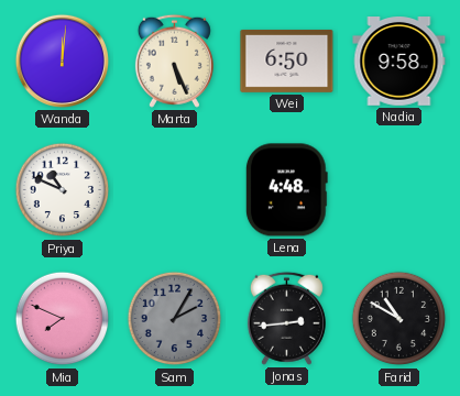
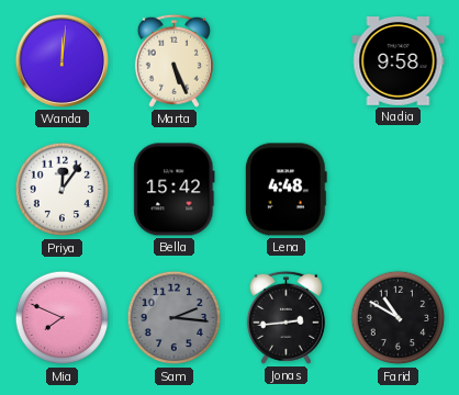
Wei: 6:50 -> none
Priya: 10:49 -> 12:06
Bella: none -> 15:42
Sam: 2:05 -> 2:16
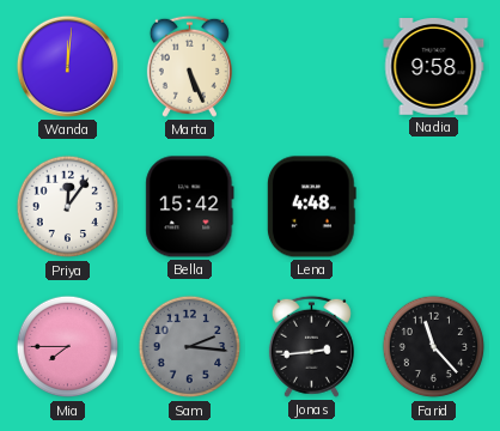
Mia: 7:49 -> 7:45
Farid: 10:50 -> 11:23
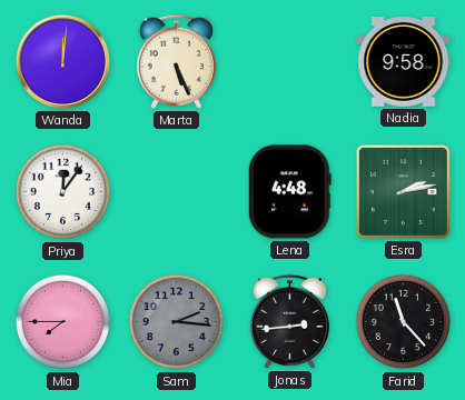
Bella: 15:42 -> none
Esra: none -> 2:13
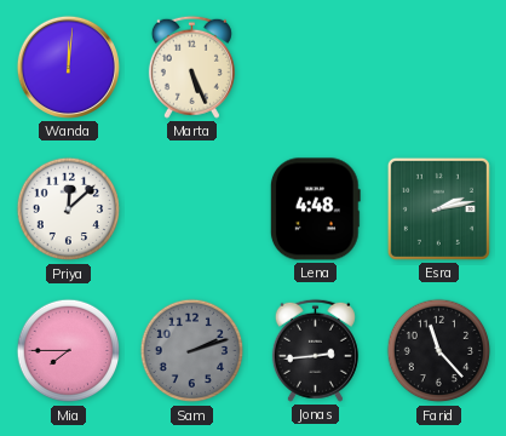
Nadia: 9:58 -> none
Priya: 12:06 -> 12:08
Sam: 2:16 -> 2:12
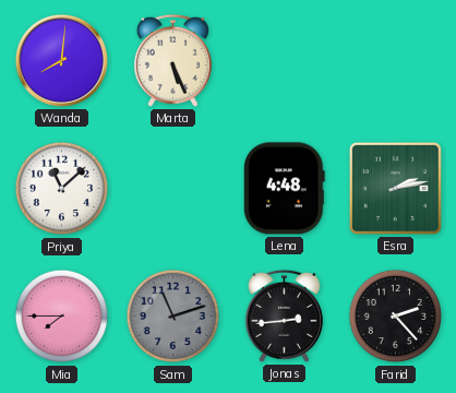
Wanda: 12:01 -> 8:01
Priya: 12:08 -> 11:08
Sam: 2:12 -> 11:12
Farid: 11:23 -> 2:23
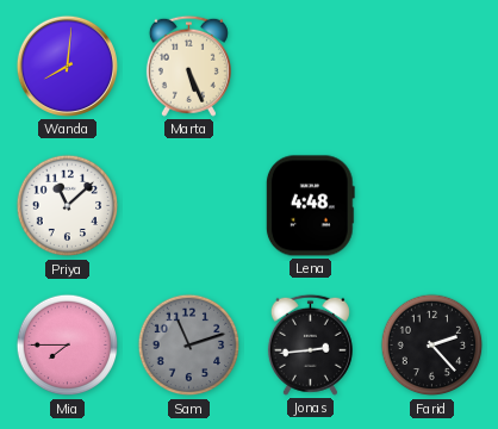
Esra: 2:13 -> none
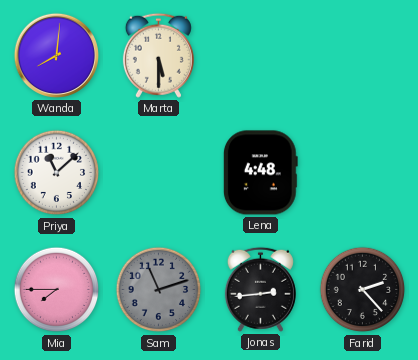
Marta: 5:26 -> 5:30
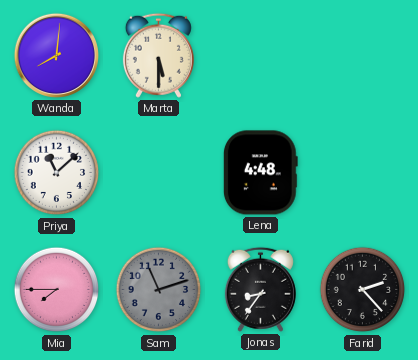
Jonas: 2:44 -> 8:36
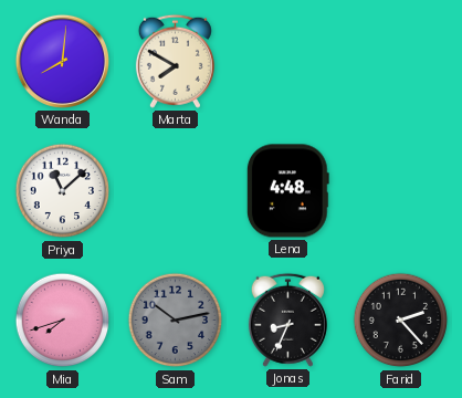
Marta: 5:30 -> 7:50
Mia: 7:45 -> 7:42
Sam: 11:12 -> 10:13
Jonas: 8:36 -> 8:34
